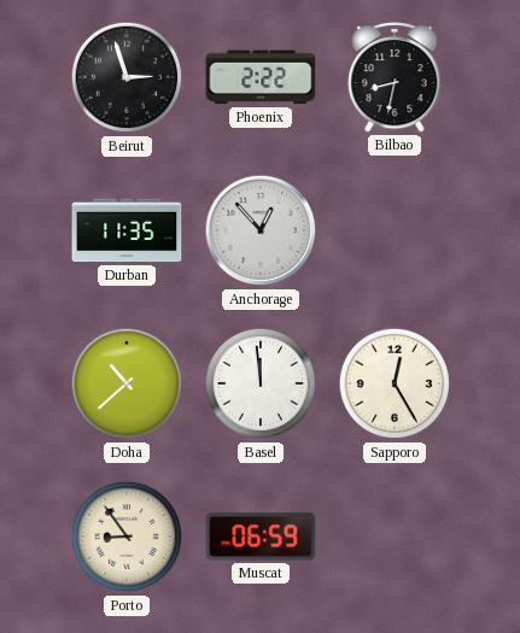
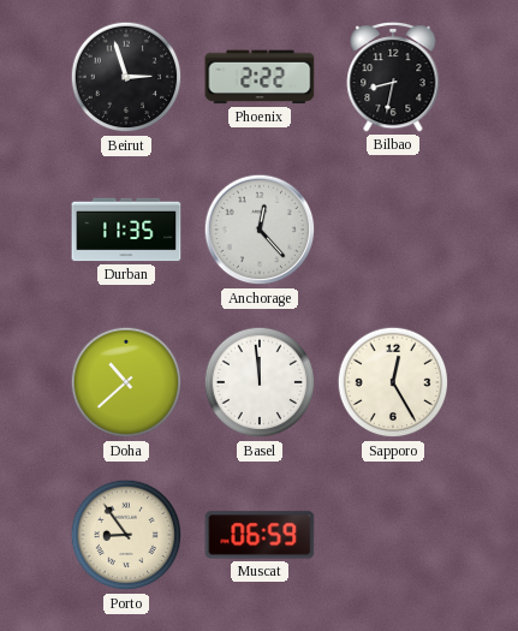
Anchorage: 12:53 -> 12:23
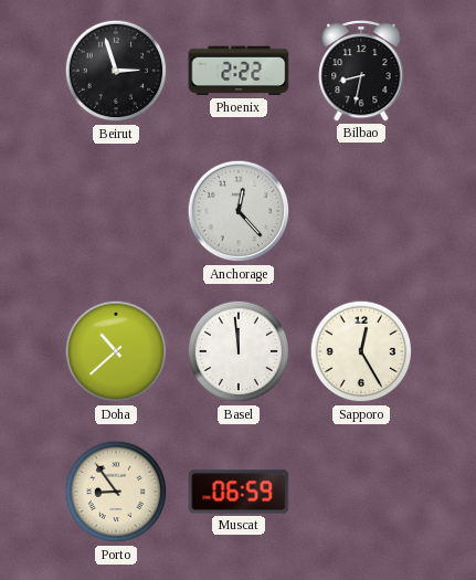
Durban: 11:35 -> none
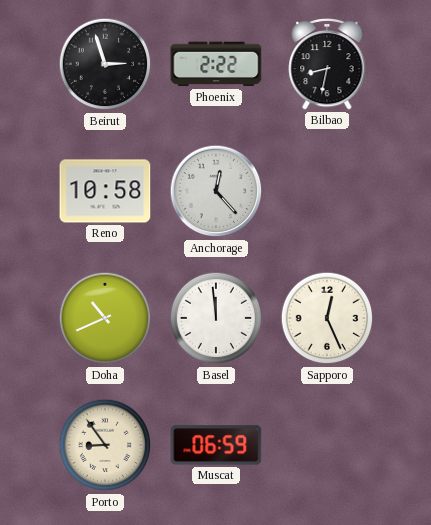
Reno: none -> 10:58
Doha: 10:38 -> 10:41
Sapporo: 12:25 -> 12:26
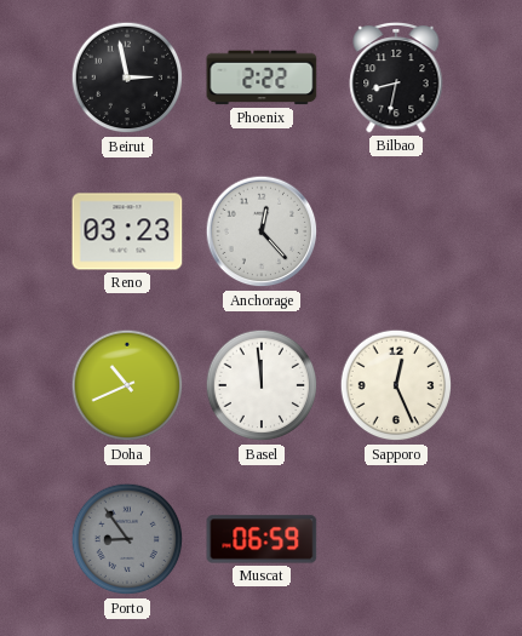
Beirut: 2:57 -> 2:58
Reno: 10:58 -> 03:23
Porto dial: cream -> grey
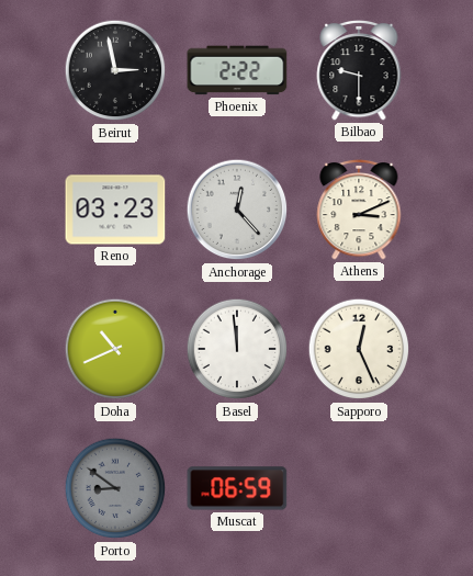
Bilbao: 8:32 -> 9:30
Athens: none -> 3:11
Porto: 8:54 -> 8:51
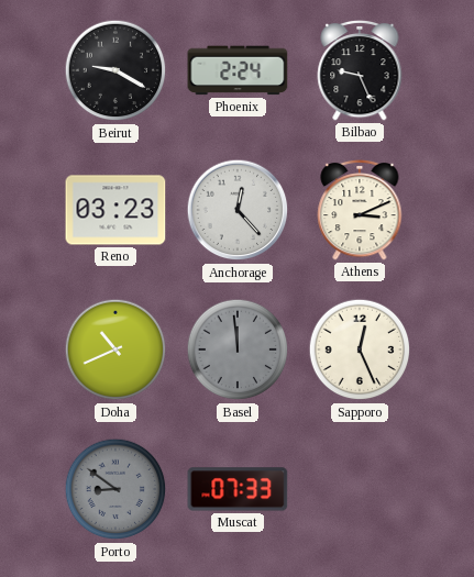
Beirut: 2:58 -> 9:20
Phoenix: 2:22 -> 2:24
Bilbao: 9:30 -> 9:26
Basel dial: white -> grey
Muscat: 06:59 -> 07:33
